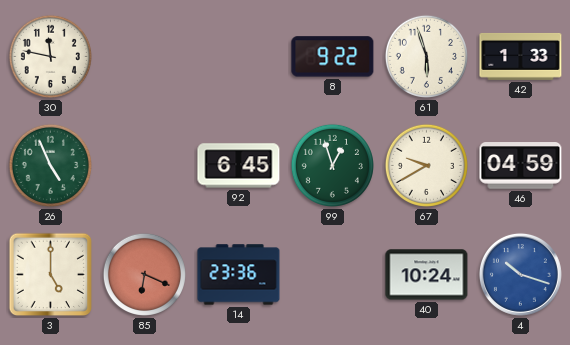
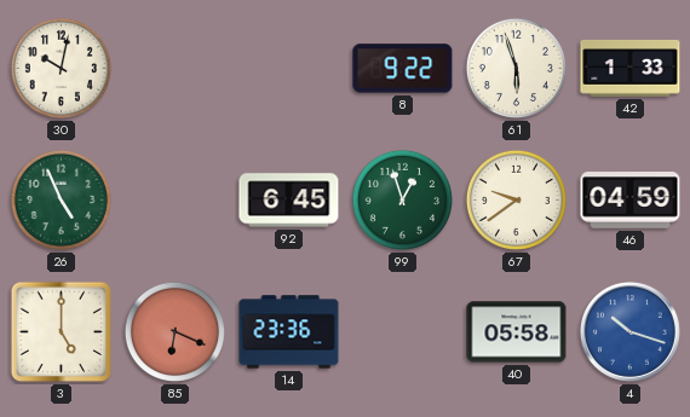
30: 11:47 -> 10:02
67: 9:40 -> 9:39
40: 10:24 -> 05:58
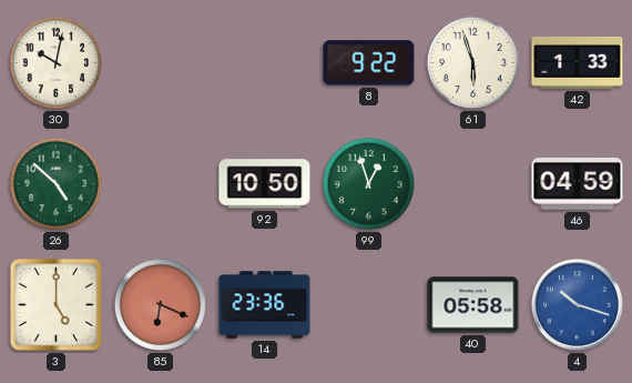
26: 4:56 -> 4:52
92: 6:45 -> 10:50
67: 9:39 -> none
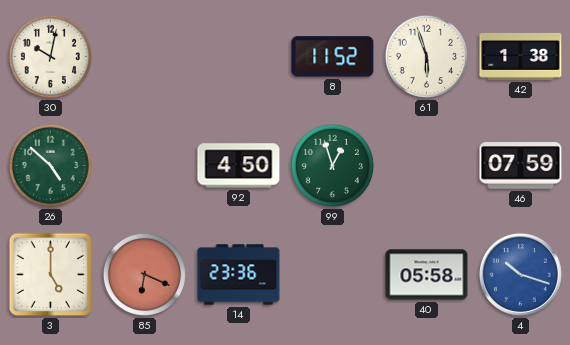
8: 9:22 -> 11:52
42: 1:33 -> 1:38
92: 10:50 -> 4:50
46: 04:59 -> 07:59
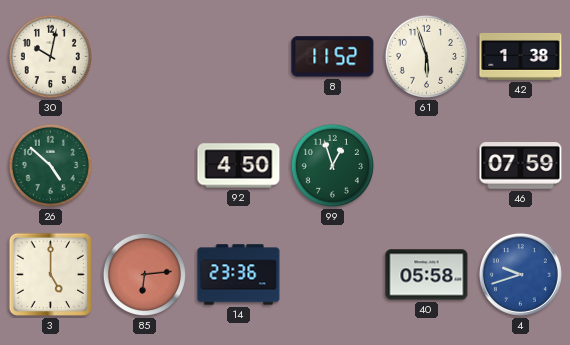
85: 6:19 -> 6:14
4: 10:18 -> 9:42
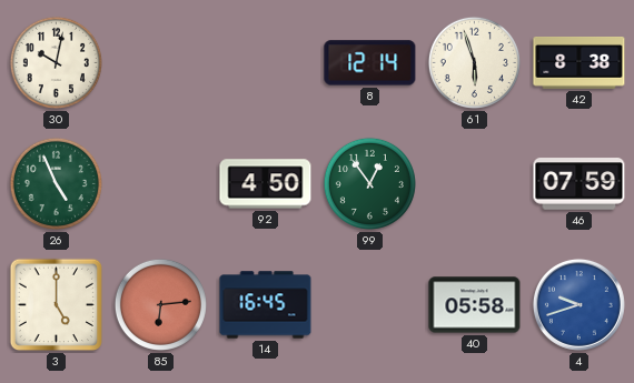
8: 11:52 -> 12:14
42: 1:38 -> 8:38
26: 4:52 -> 4:56
99: 12:57 -> 12:54
14: 23:36 -> 16:45
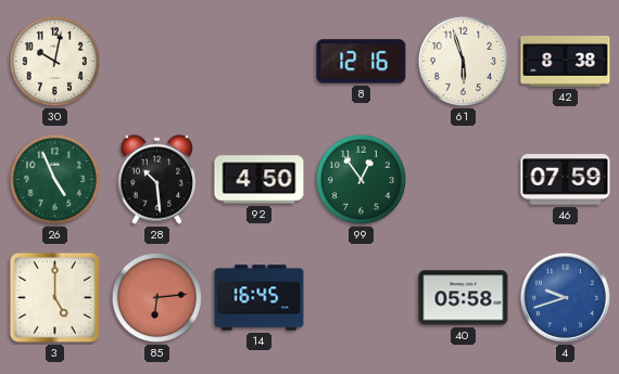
8: 12:14 -> 12:16
28: none -> 10:29
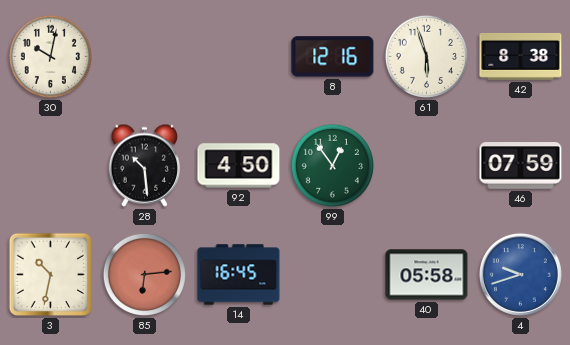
26: 4:56 -> none
3: 5:00 -> 10:32
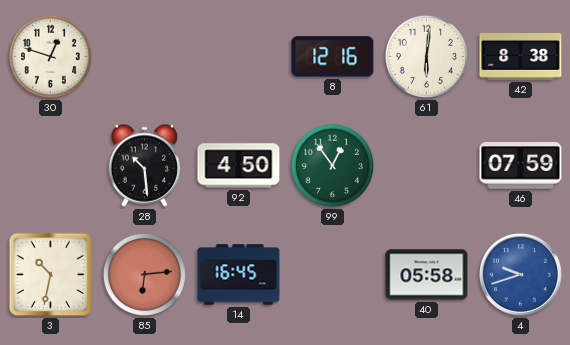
30: 10:02 -> 12:48
61: 5:57 -> 6:01
